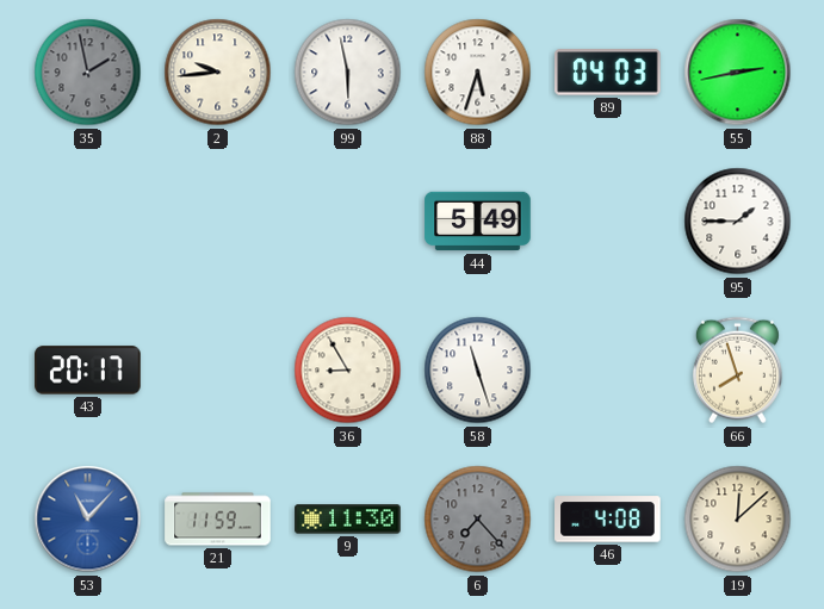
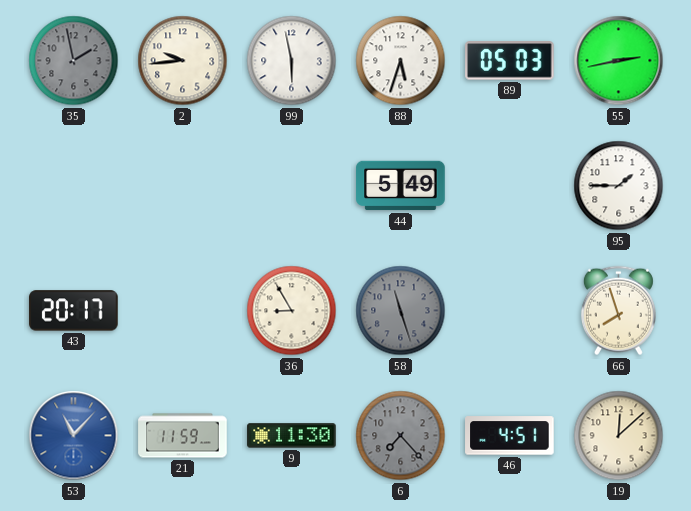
89: 04:03 -> 05:03
58 dial: white -> grey
46: 4:08 -> 4:51
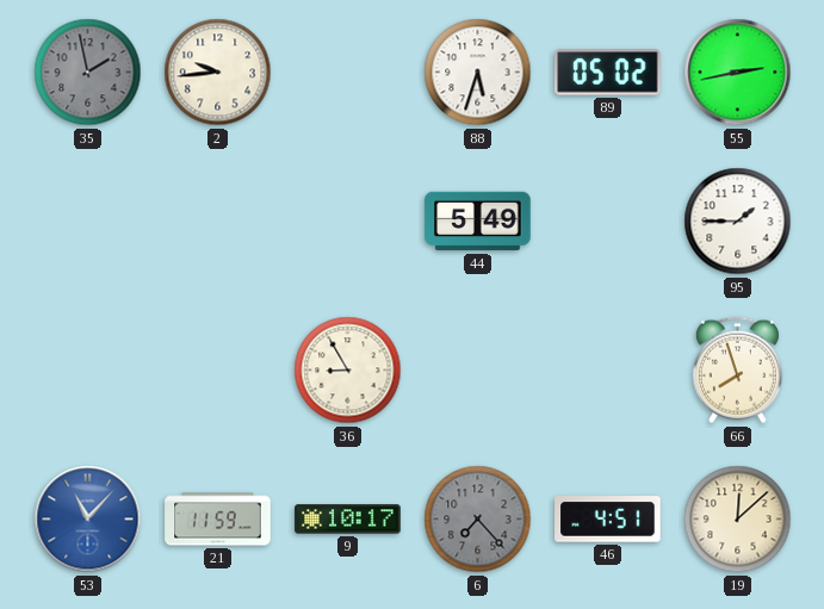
99: 5:58 -> none
89: 05:03 -> 05:02
43: 20:17 -> none
58: 11:27 -> none
9: 11:30 -> 10:17
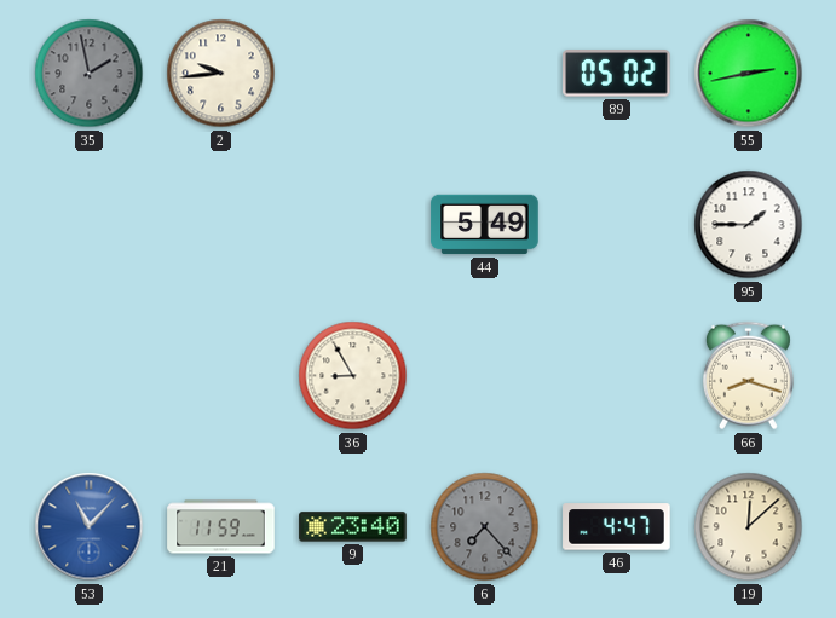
88: 5:33 -> none
66: 7:57 -> 8:18
9: 10:17 -> 23:40
46: 4:51 -> 4:47
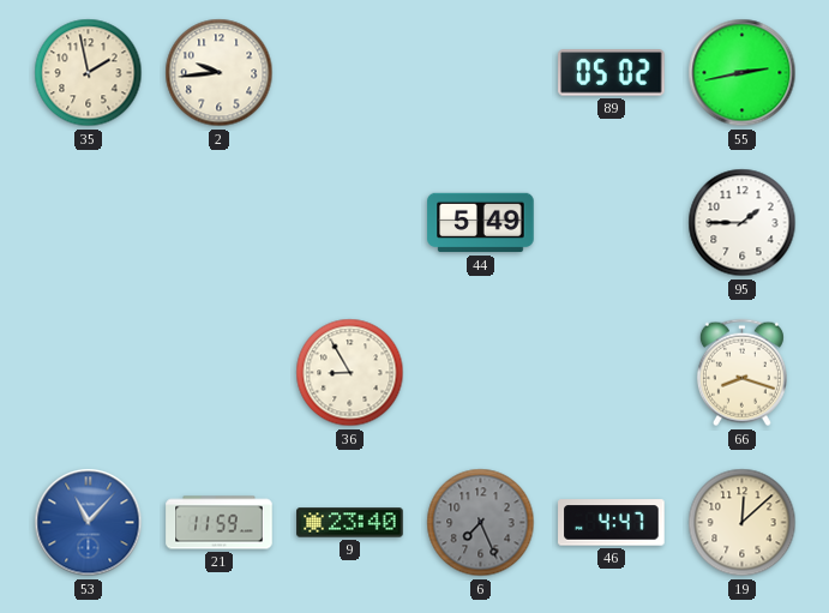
35 dial: grey -> cream
6: 7:23 -> 7:26
